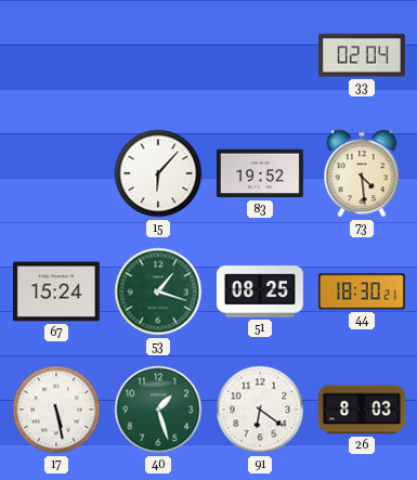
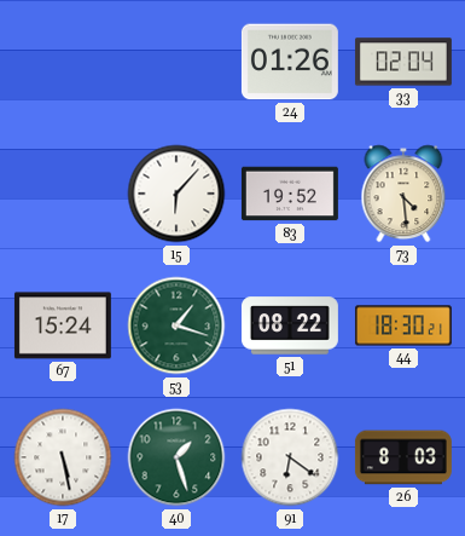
24: none -> 01:26
51: 08:25 -> 08:22
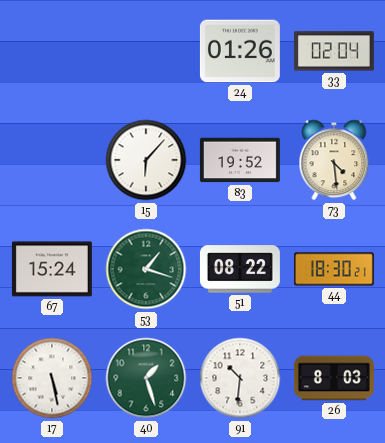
91: 6:21 -> 10:31
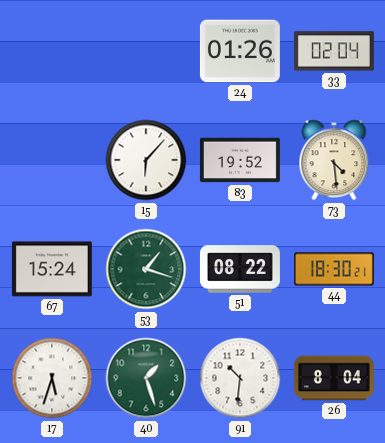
17: 5:28 -> 5:33
26: 8:03 -> 8:04
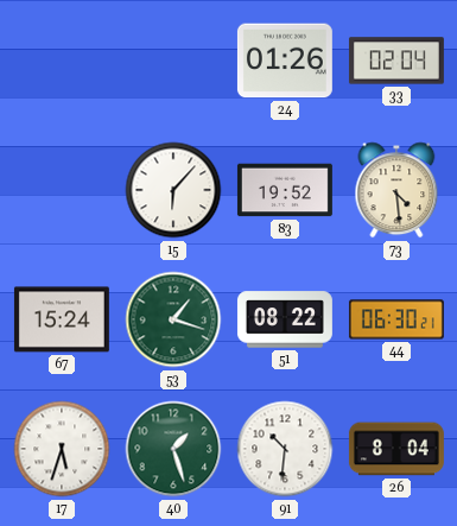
44: 18:30 -> 06:30
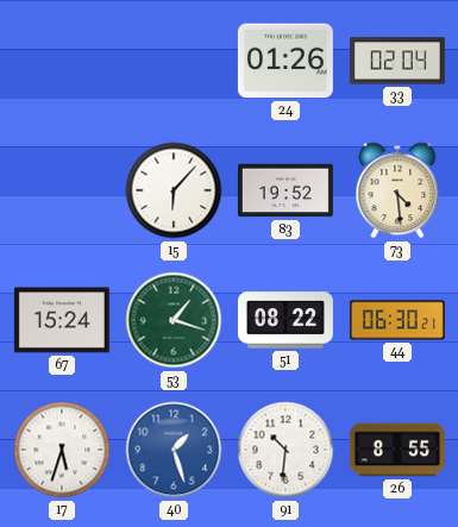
40 dial: green -> blue
26: 8:04 -> 8:55
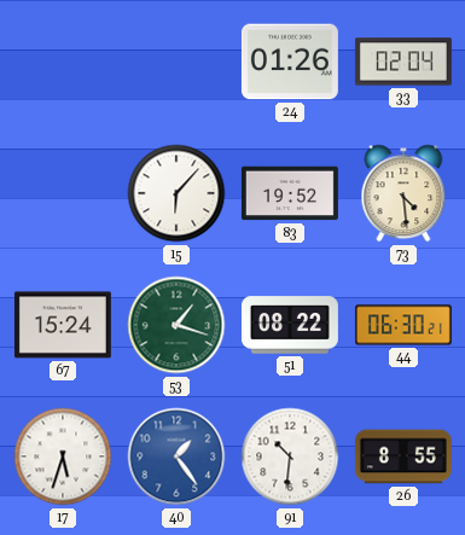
40: 1:27 -> 1:24
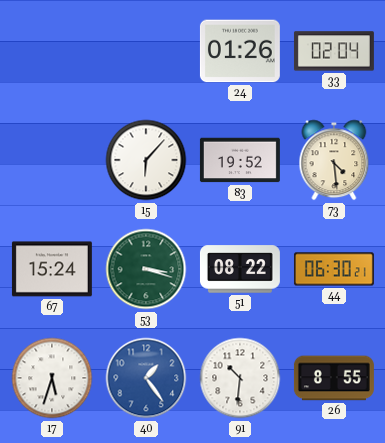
53: 1:18 -> 3:18
